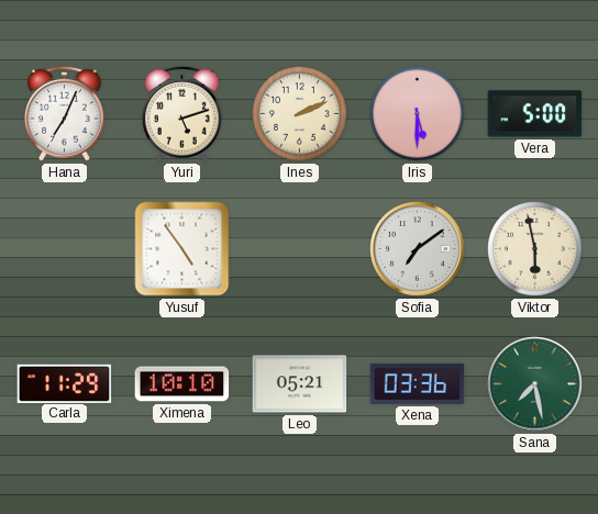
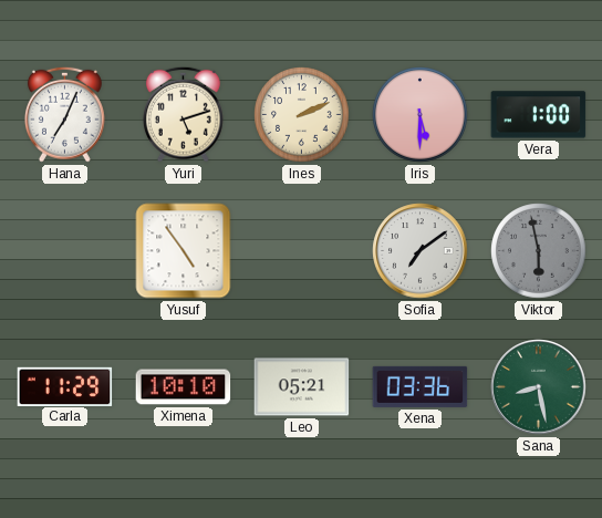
Vera: 5:00 -> 1:00
Viktor dial: cream -> grey
Sana: 7:28 -> 8:28
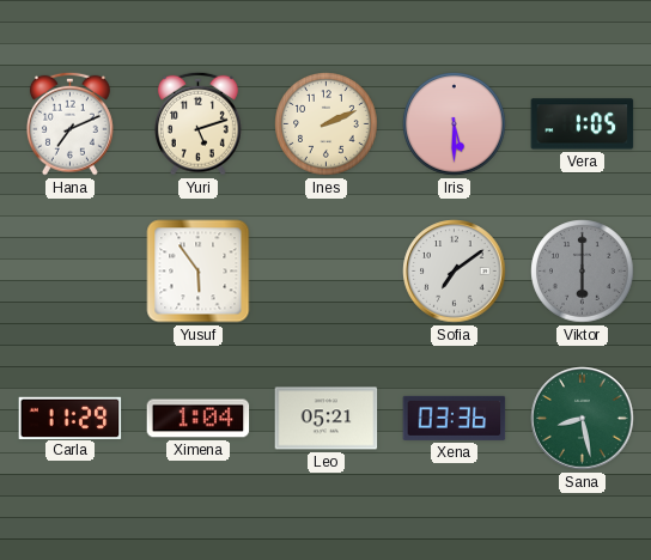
Hana: 7:04 -> 7:11
Vera: 1:00 -> 1:05
Yusuf: 4:54 -> 5:54
Viktor: 5:58 -> 6:00
Ximena: 10:10 -> 1:04
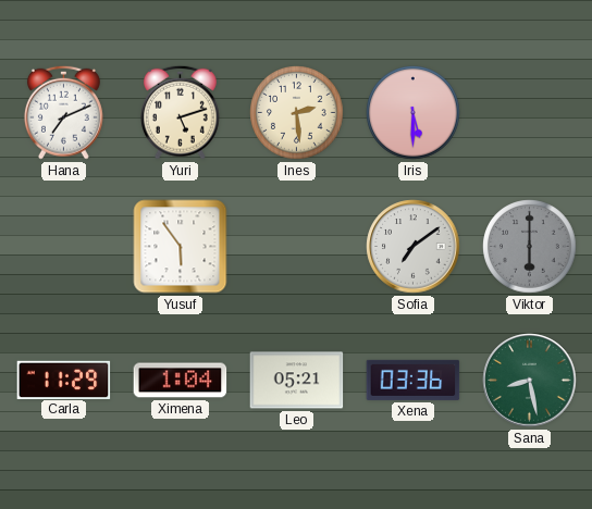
Ines: 2:11 -> 2:29
Vera: 1:05 -> none
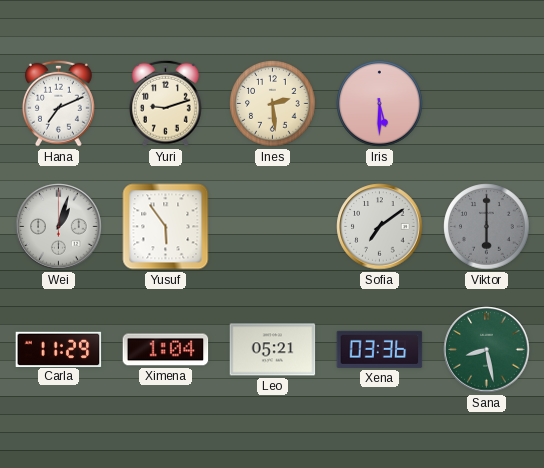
Yuri: 5:12 -> 9:12
Wei: none -> 1:03
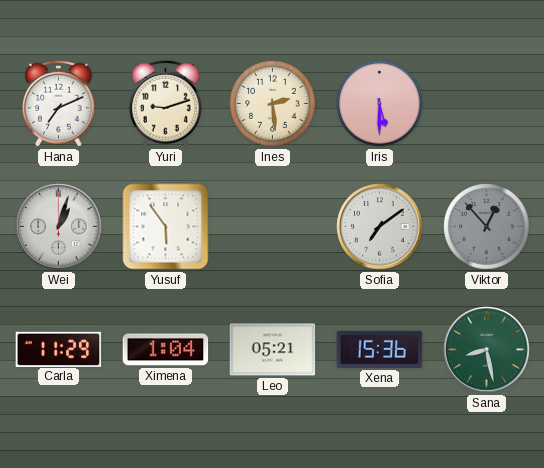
Viktor: 6:00 -> 12:53
Xena: 03:36 -> 15:36
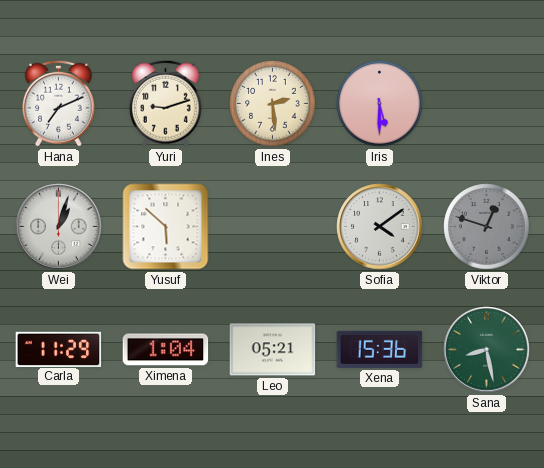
Yusuf: 5:54 -> 5:52
Sofia: 7:09 -> 4:09
Viktor: 12:53 -> 12:48
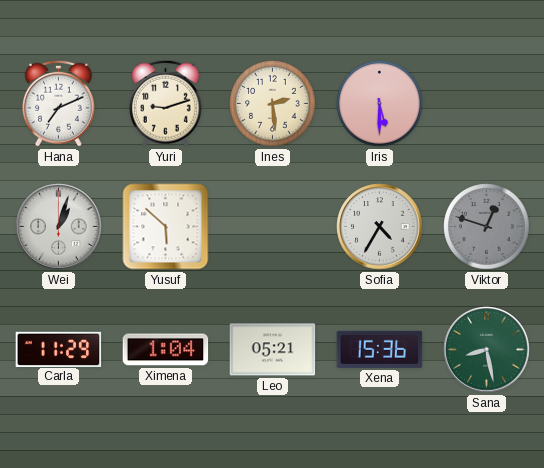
Sofia: 4:09 -> 4:35
